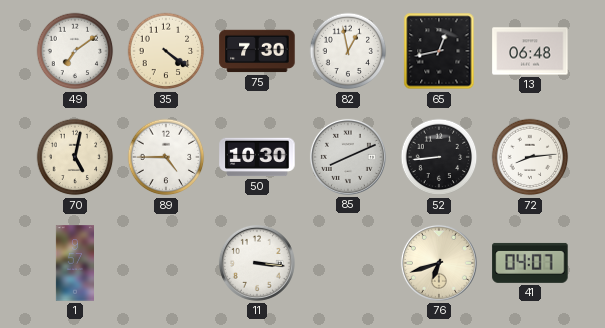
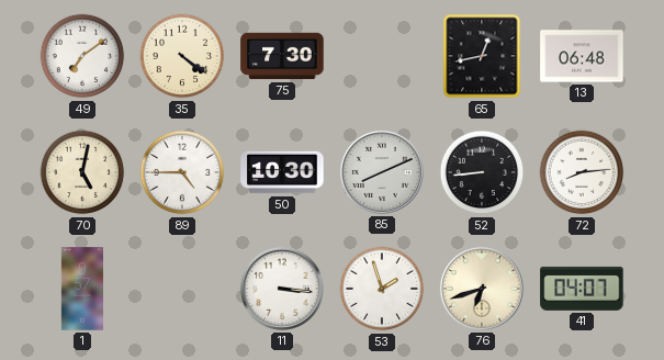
82: 12:58 -> none
53: none -> 1:57
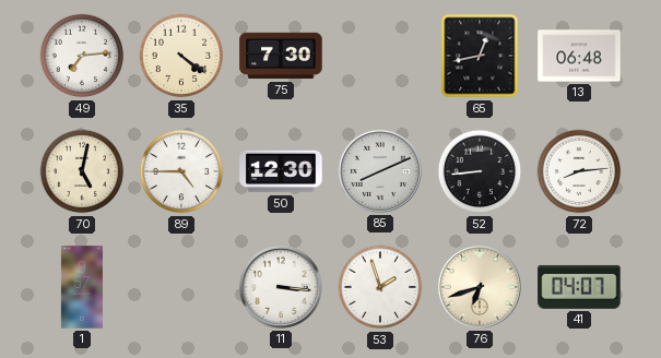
49: 7:09 -> 7:14
50: 10:30 -> 12:30
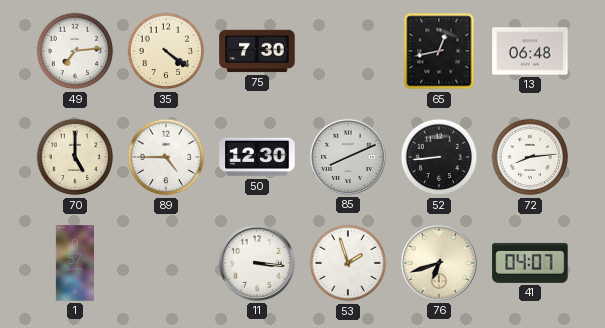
70: 5:02 -> 5:00
